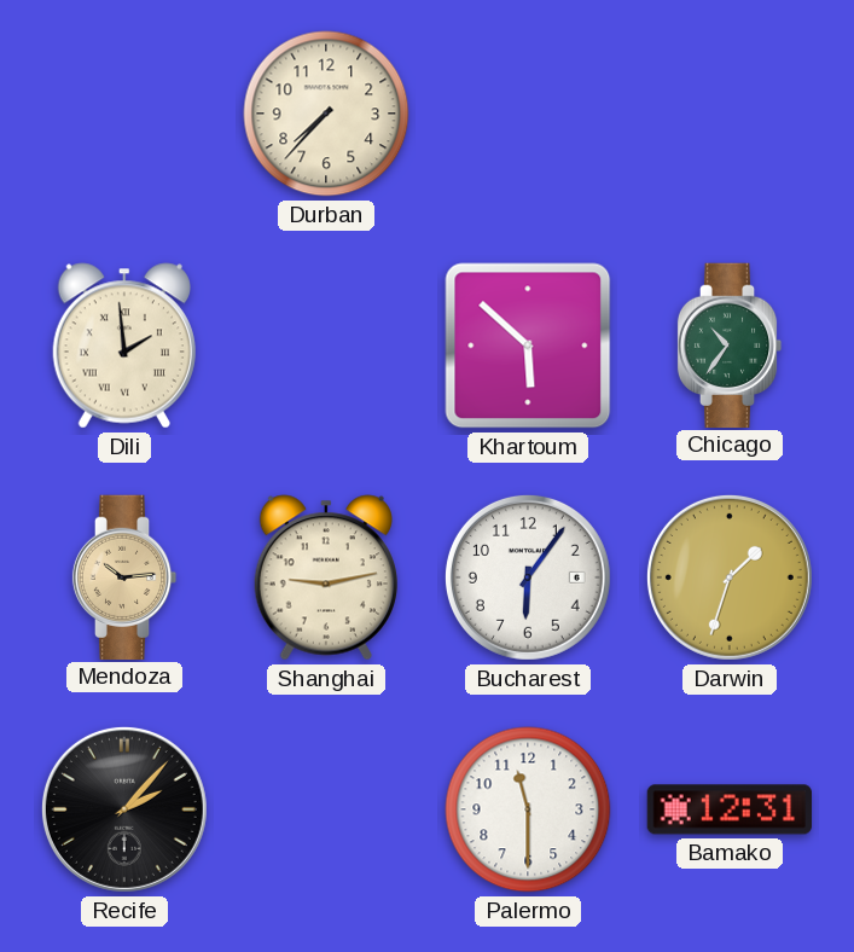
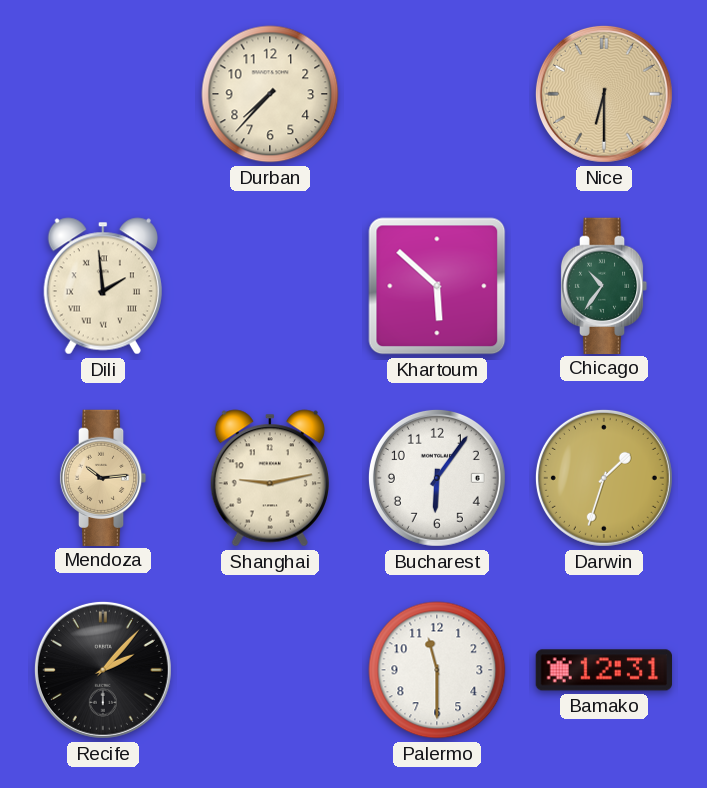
Nice: none -> 6:30
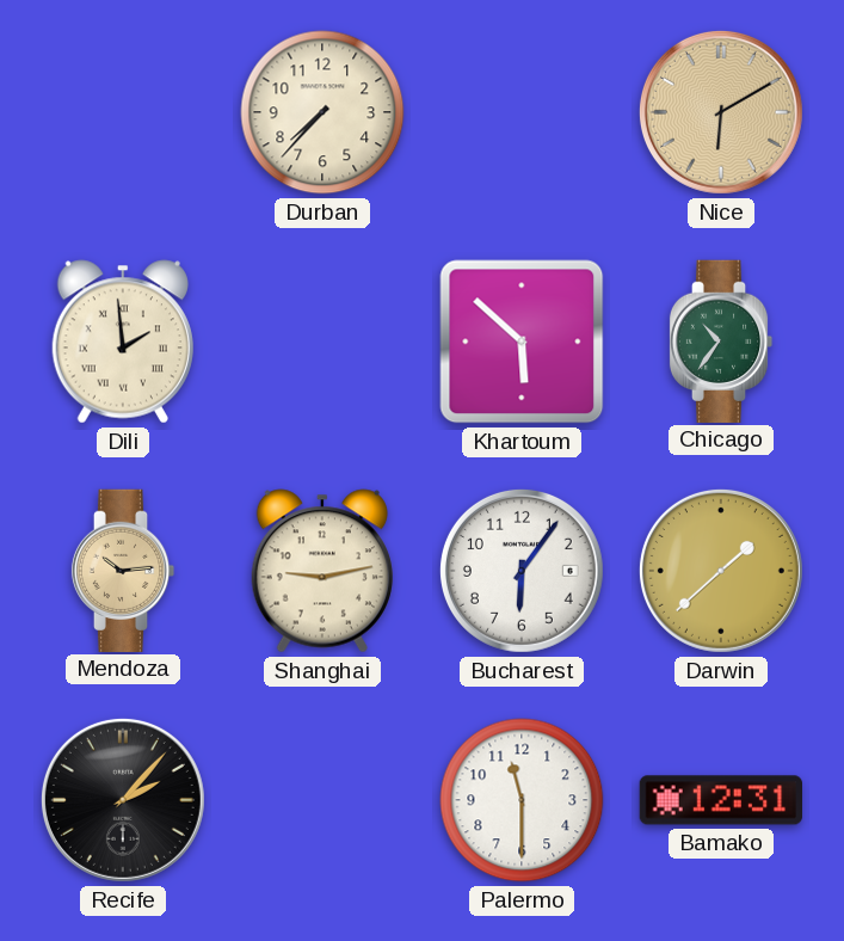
Nice: 6:30 -> 6:10
Darwin: 1:33 -> 1:38
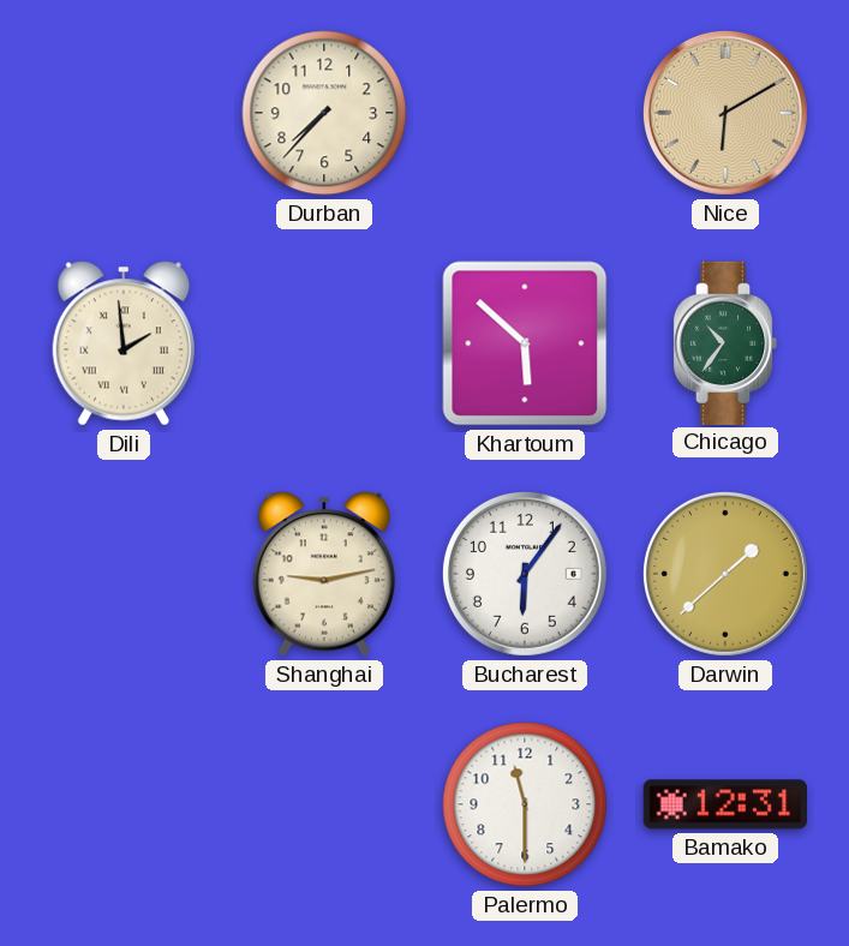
Mendoza: 10:14 -> none
Recife: 2:07 -> none
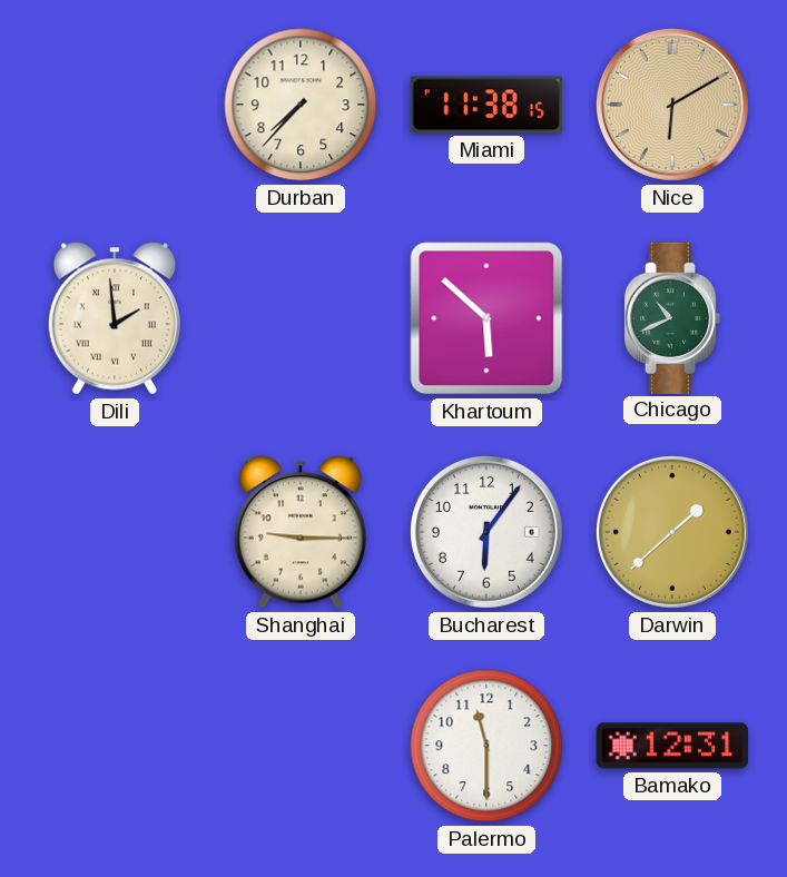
Miami: none -> 11:38
Chicago: 10:36 -> 10:41
Shanghai: 9:13 -> 9:15
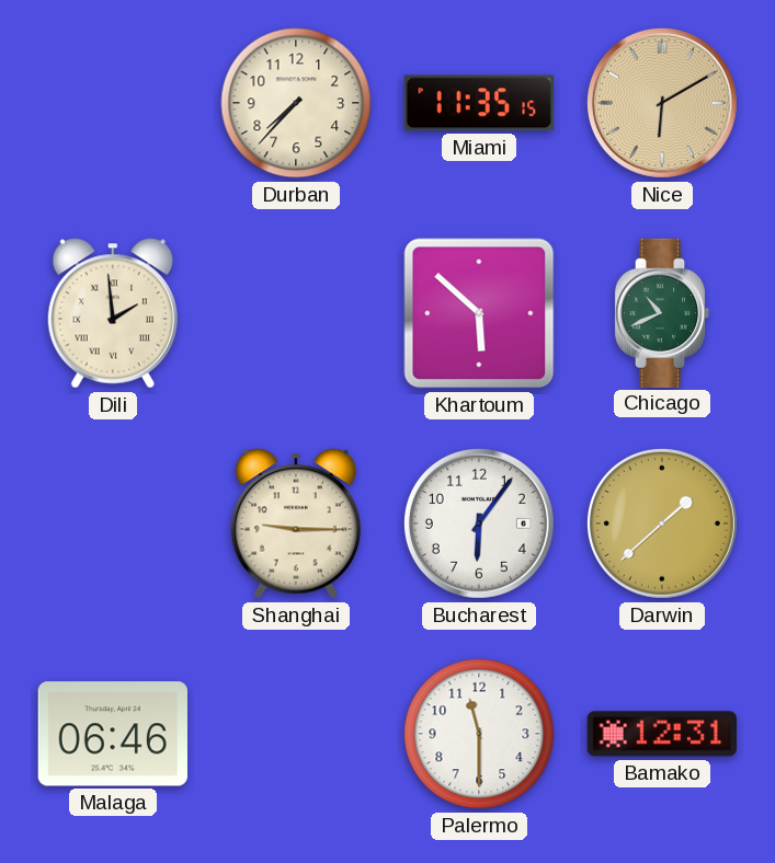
Miami: 11:38 -> 11:35
Malaga: none -> 06:46
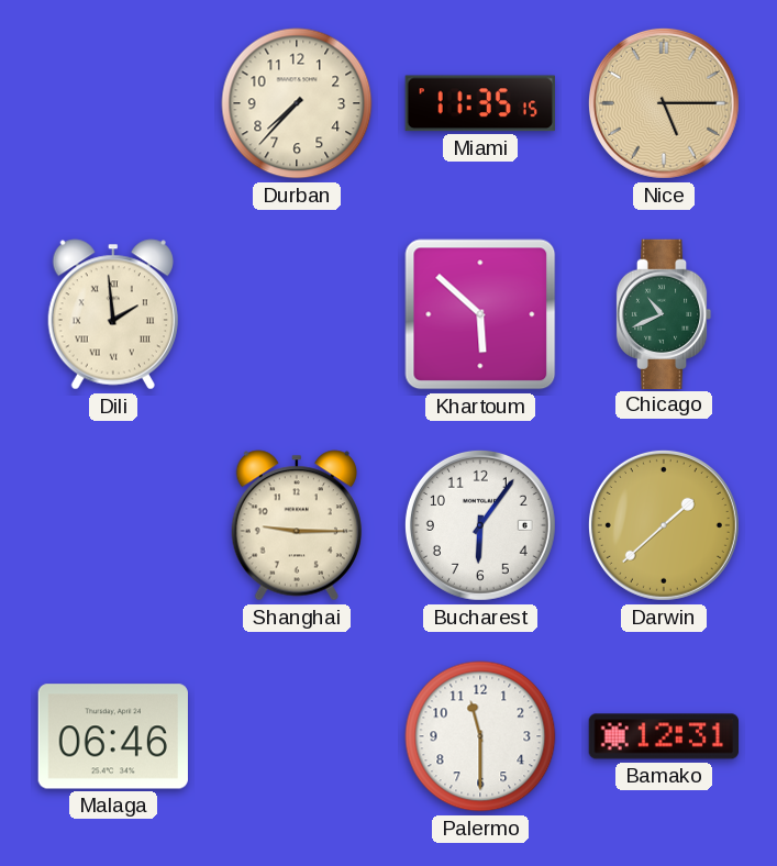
Nice: 6:10 -> 5:15
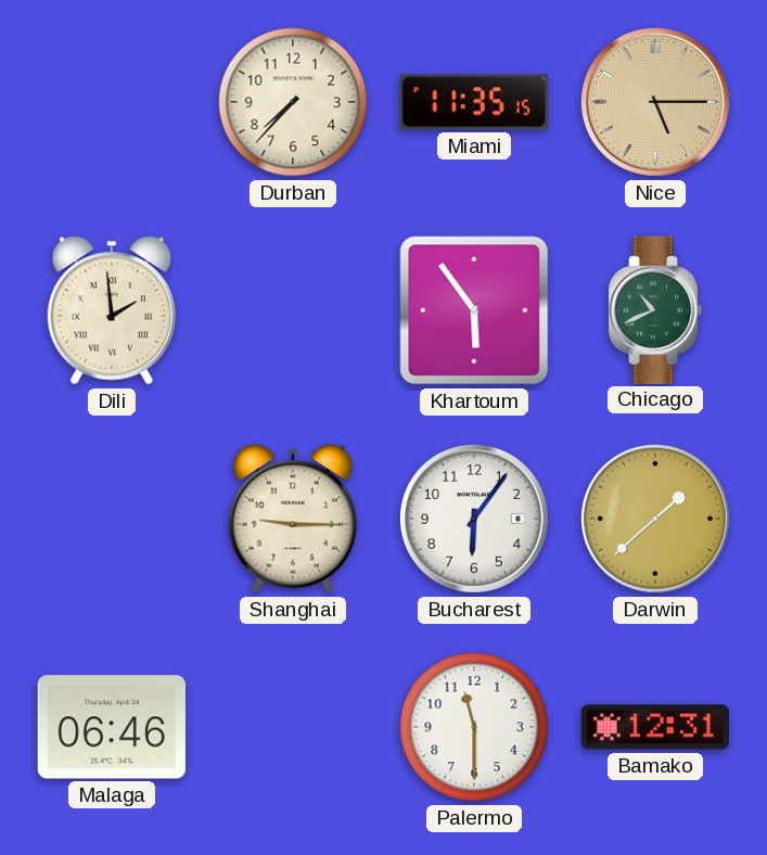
Khartoum: 5:52 -> 5:54
